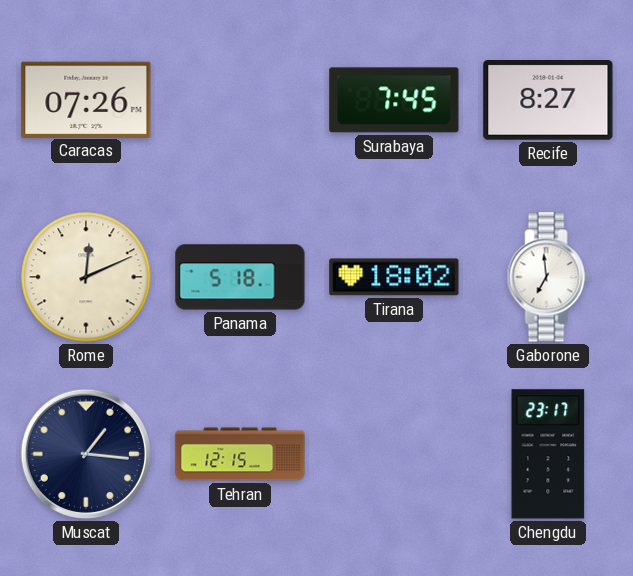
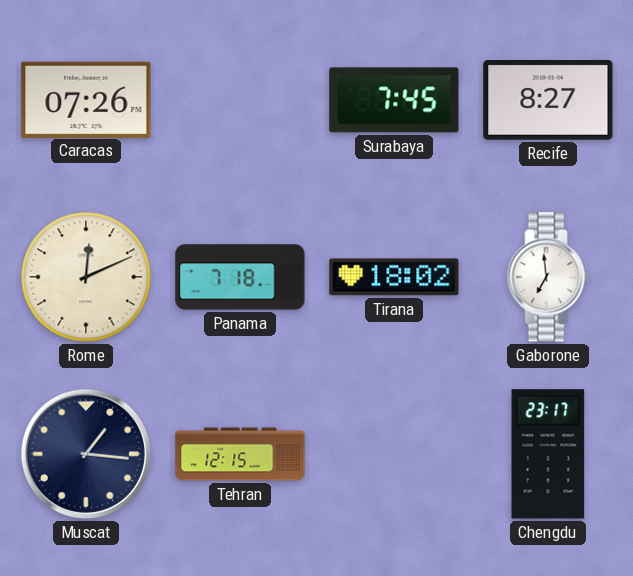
Panama: 5:18 -> 7:18
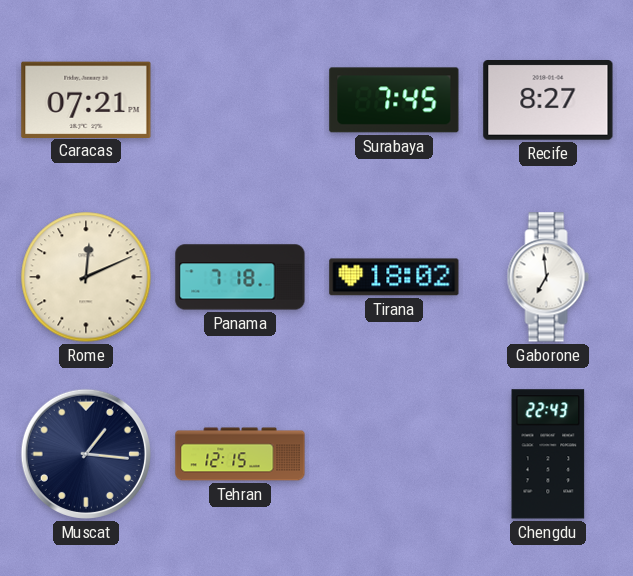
Caracas: 07:26 -> 07:21
Chengdu: 23:17 -> 22:43
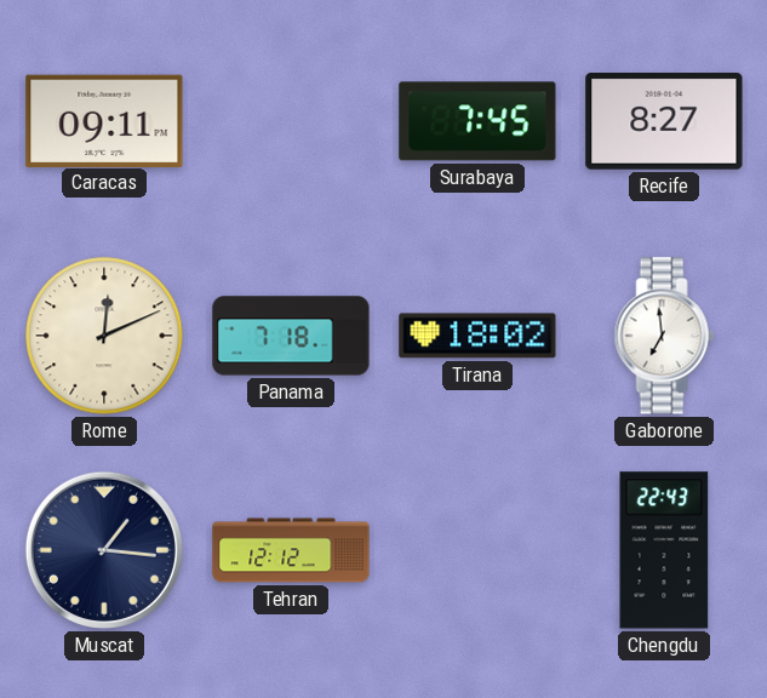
Caracas: 07:21 -> 09:11
Tehran: 12:15 -> 12:12
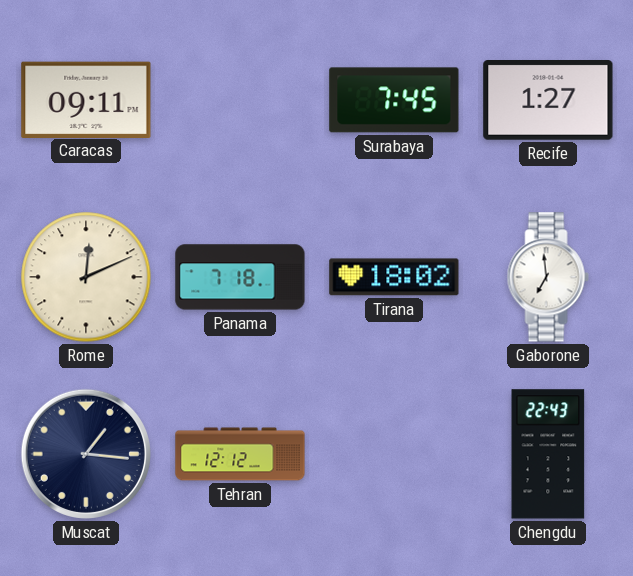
Recife: 8:27 -> 1:27
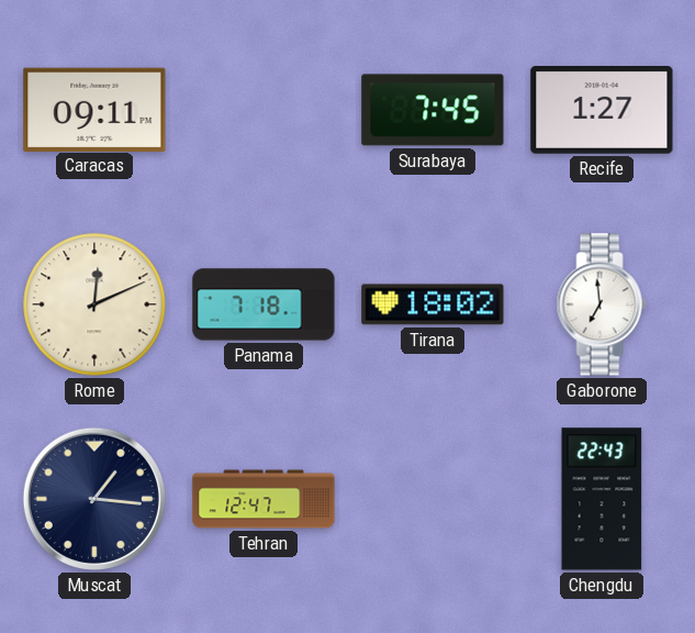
Tehran: 12:12 -> 12:47
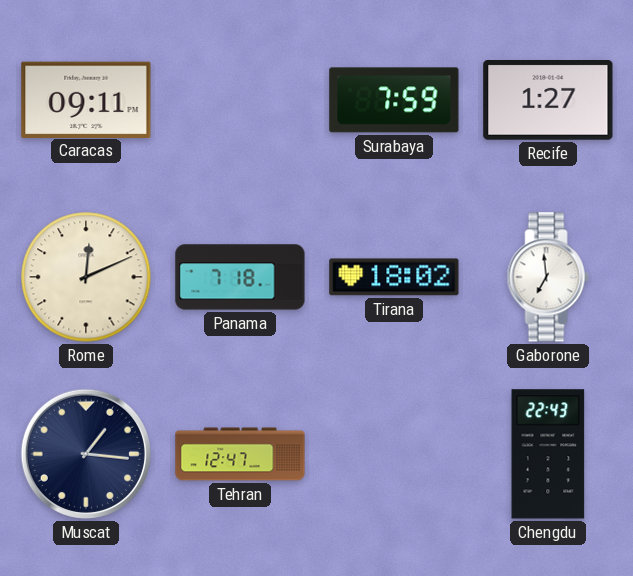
Surabaya: 7:45 -> 7:59
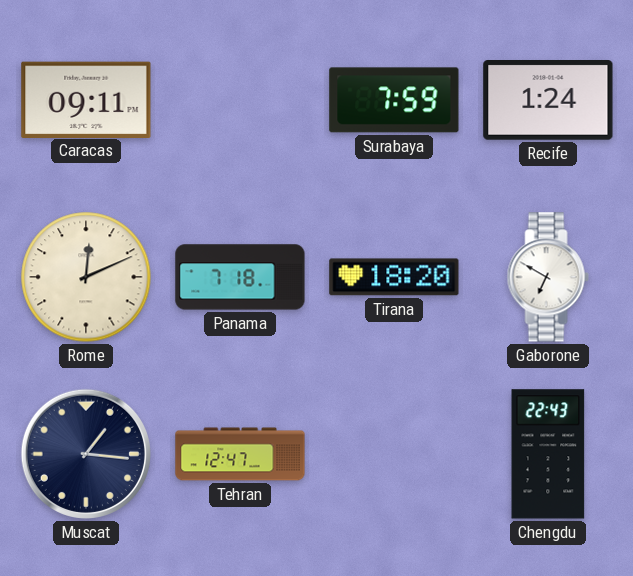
Recife: 1:27 -> 1:24
Tirana: 18:02 -> 18:20
Gaborone: 6:59 -> 6:50
